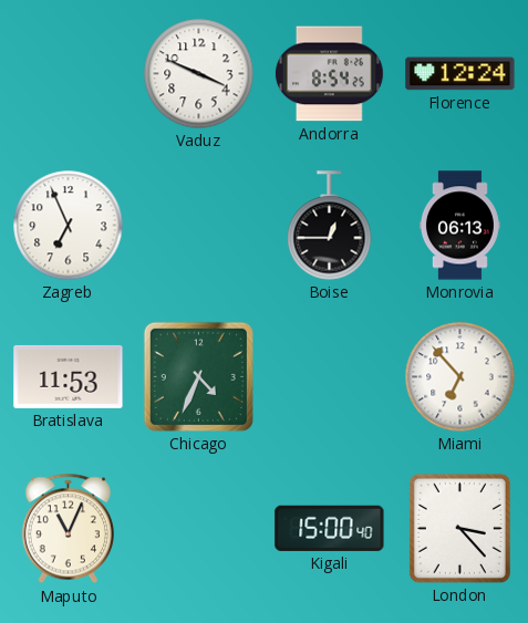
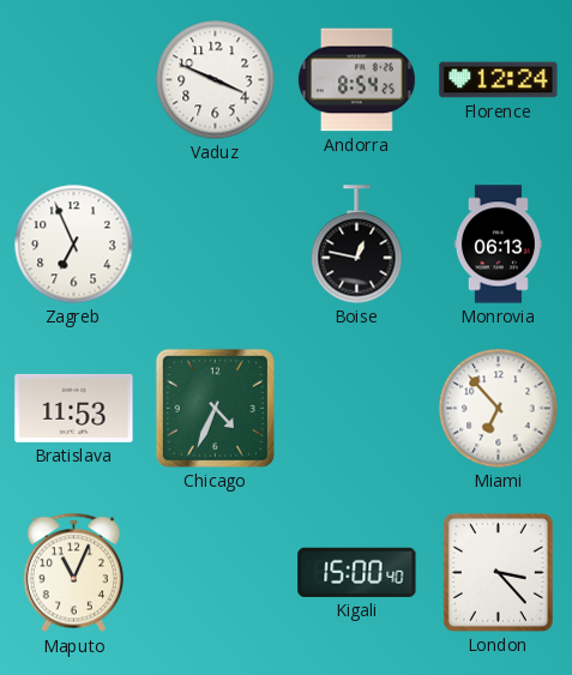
Boise: 12:45 -> 12:47
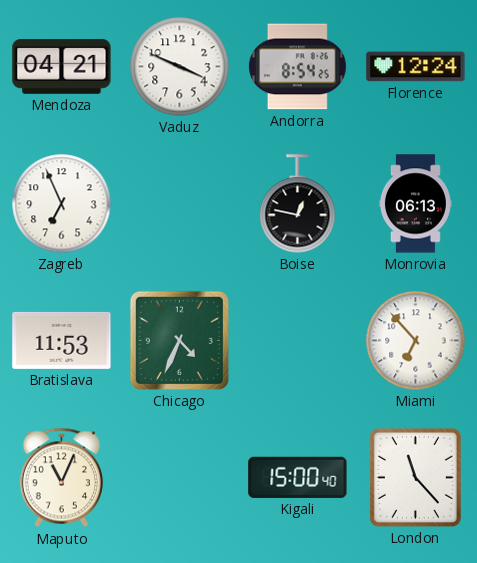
Mendoza: none -> 04:21
London: 3:23 -> 11:23
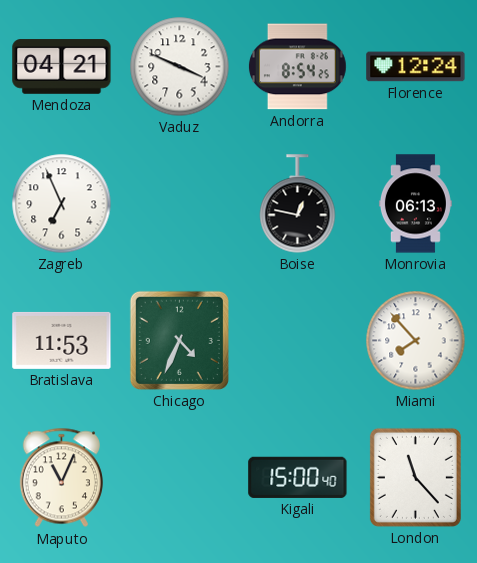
Miami: 6:53 -> 7:53
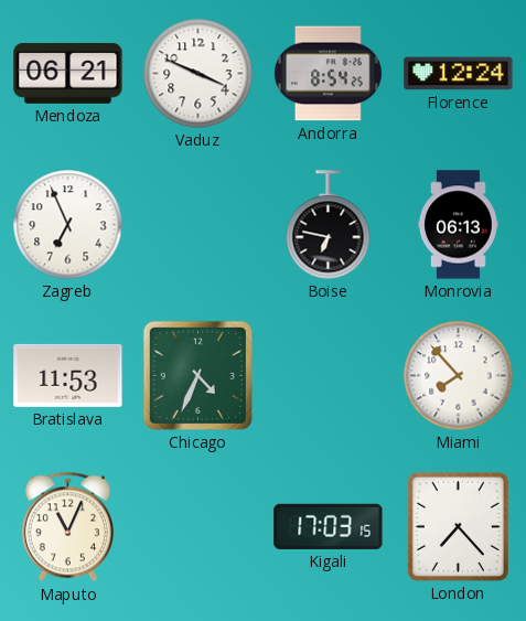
Mendoza: 04:21 -> 06:21
Boise: 12:47 -> 6:47
Kigali: 15:00 -> 17:03
London: 11:23 -> 7:23
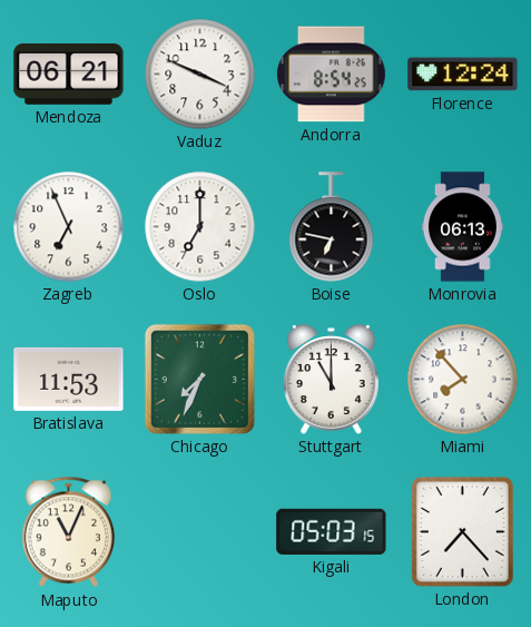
Oslo: none -> 7:00
Chicago: 4:34 -> 7:34
Stuttgart: none -> 11:00
Kigali: 17:03 -> 05:03
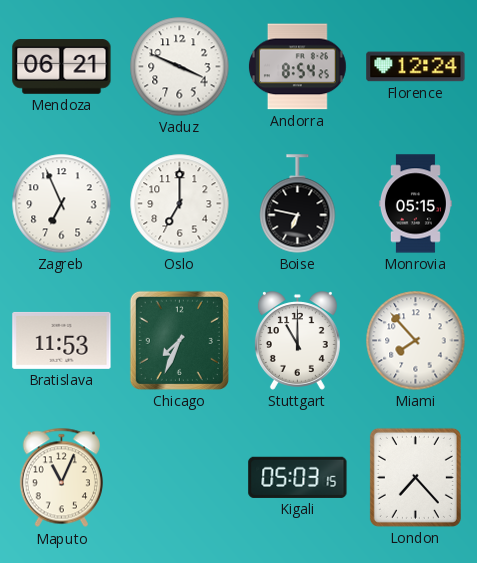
Monrovia: 06:13 -> 05:15
